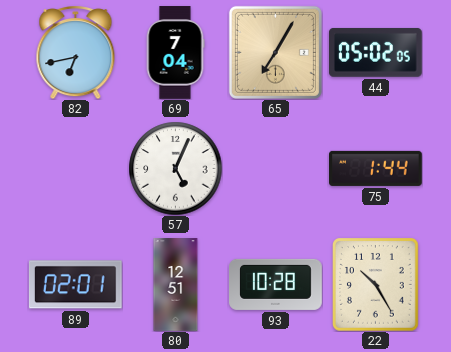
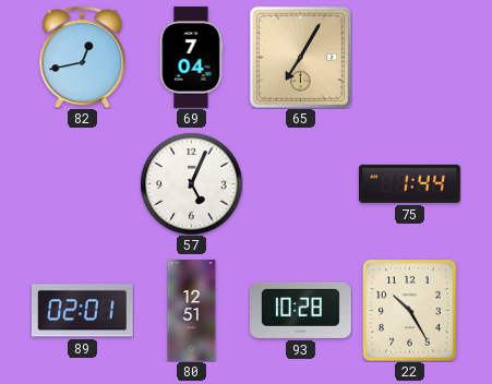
82: 6:43 -> 12:43
44: 05:02 -> none
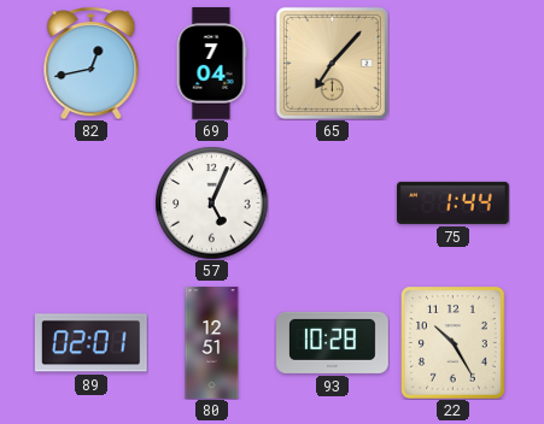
65: 7:05 -> 7:07
